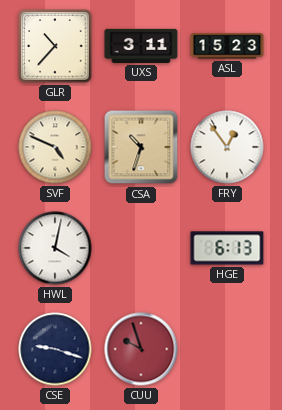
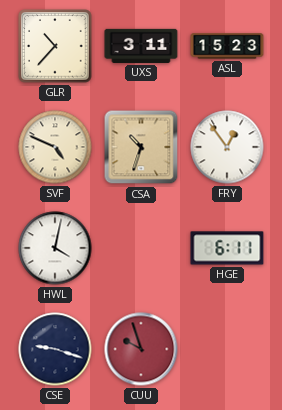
HGE: 6:13 -> 6:11
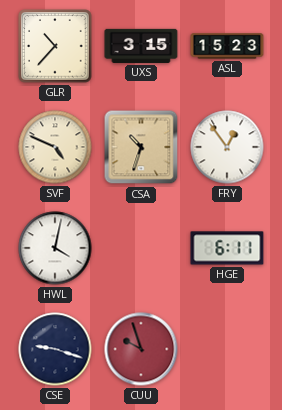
UXS: 3:11 -> 3:15
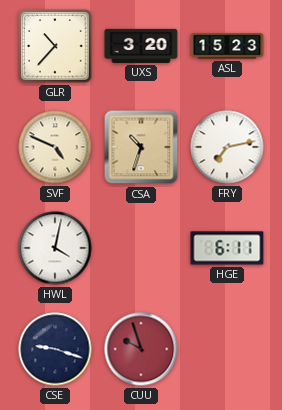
UXS: 3:15 -> 3:20
FRY: 12:54 -> 7:13
